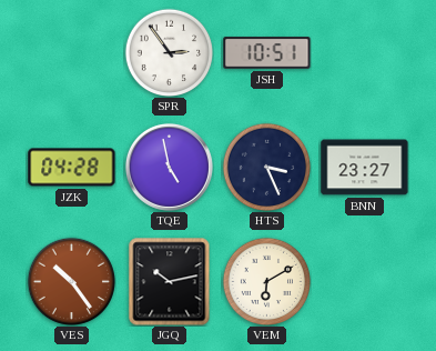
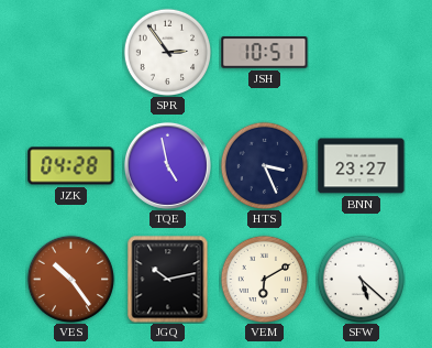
SFW: none -> 5:22
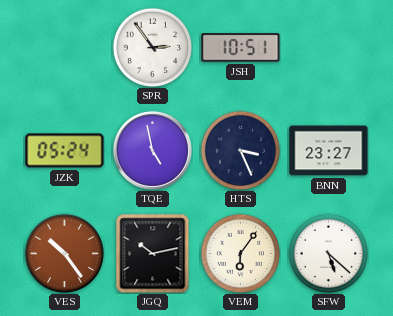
JZK: 04:28 -> 05:24
VEM: 6:10 -> 6:06
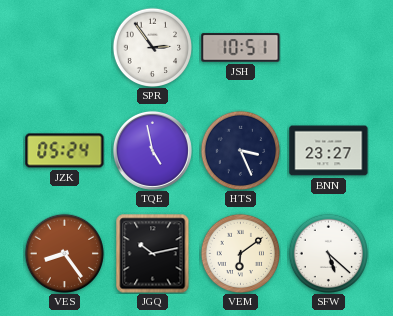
VES: 10:24 -> 8:24
VEM: 6:06 -> 6:09
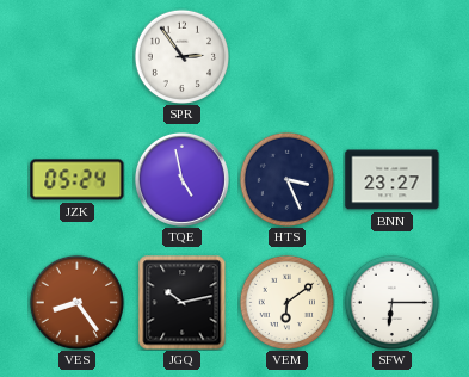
JSH: 10:51 -> none
SFW: 5:22 -> 6:15
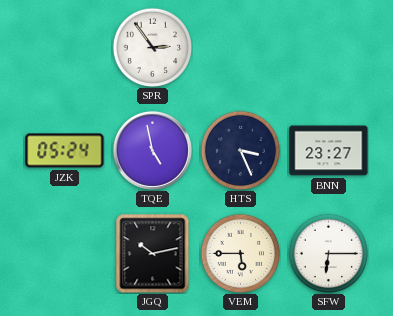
VES: 8:24 -> none
VEM: 6:09 -> 5:45
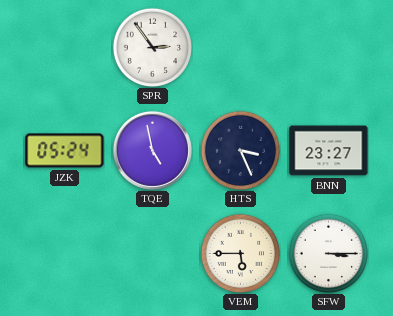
JGQ: 10:13 -> none
SFW: 6:15 -> 3:15
